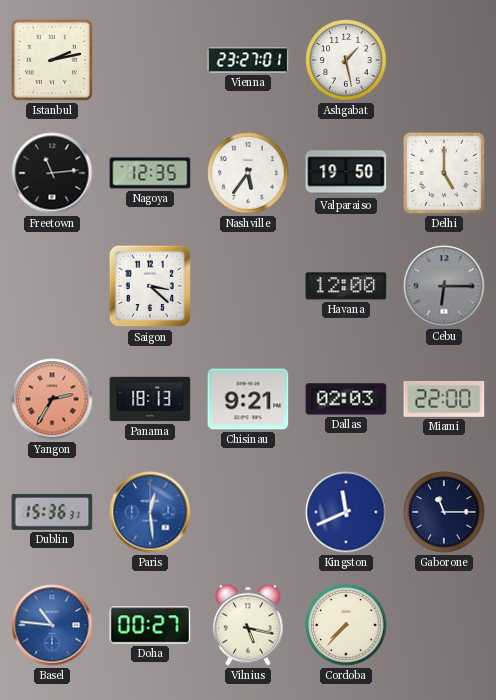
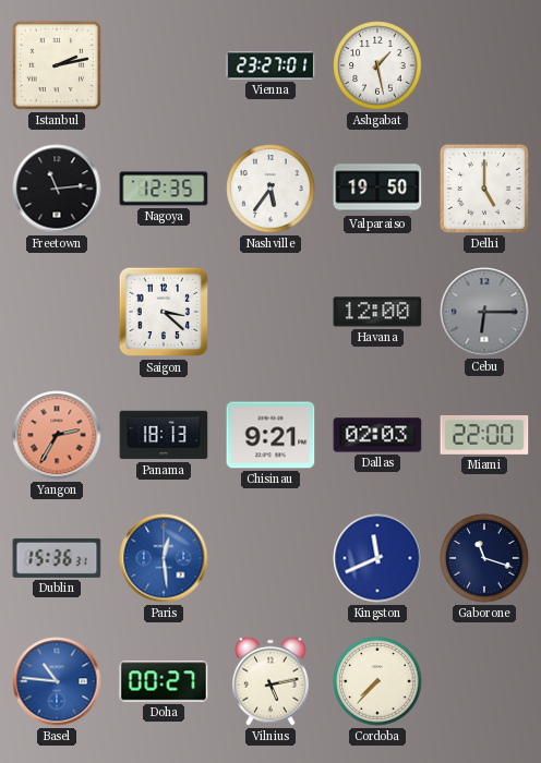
Gaborone: 11:15 -> 11:18
Vilnius: 5:17 -> 5:13
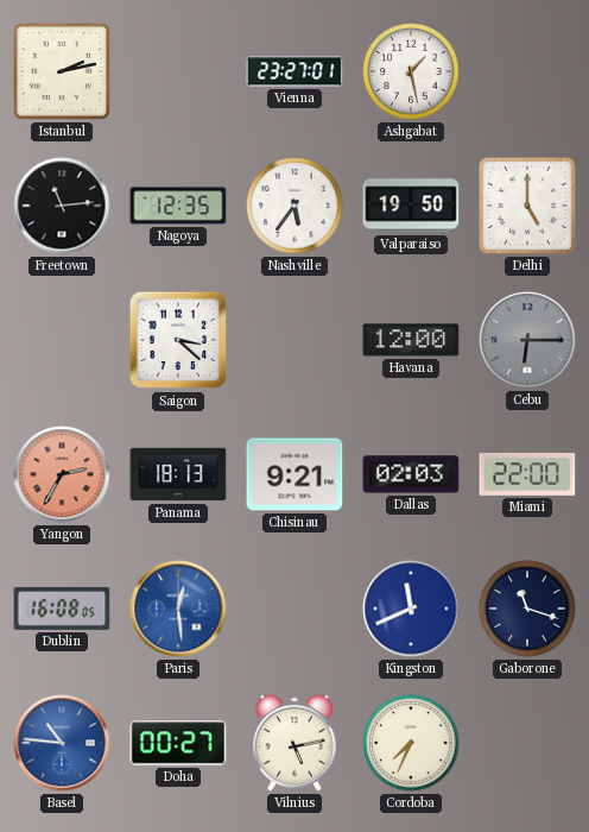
Dublin: 15:36 -> 16:08
Cordoba: 7:37 -> 7:34
